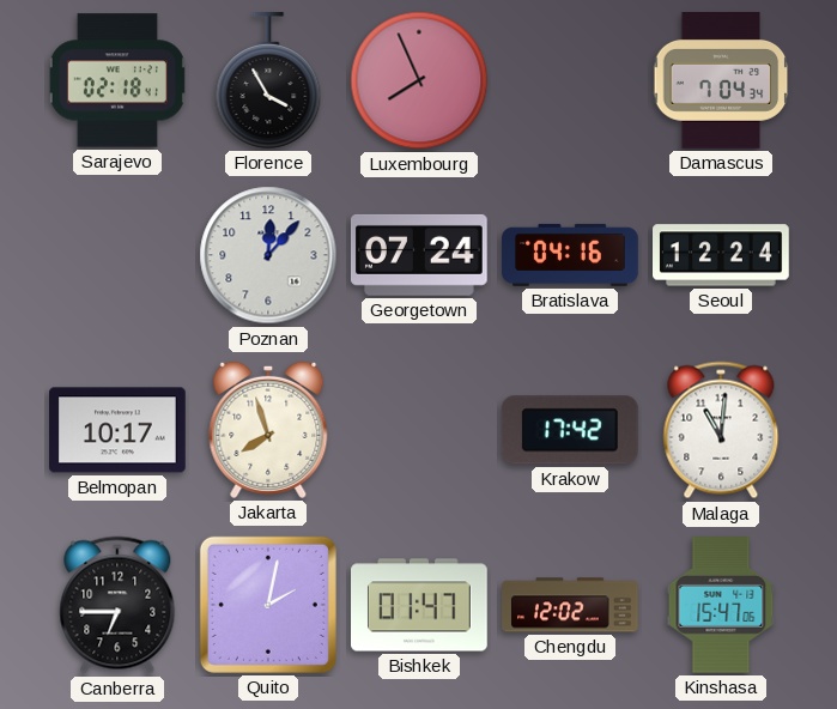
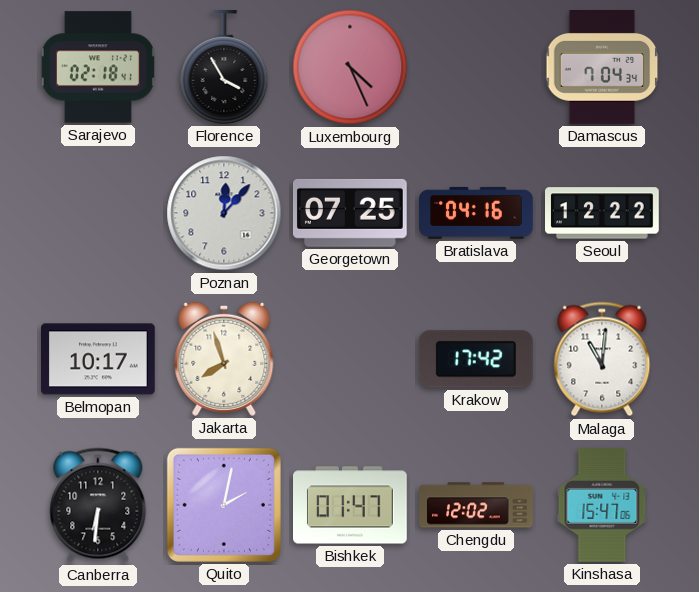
Luxembourg: 7:56 -> 4:26
Georgetown: 07:24 -> 07:25
Seoul: 12:24 -> 12:22
Canberra: 6:45 -> 6:31
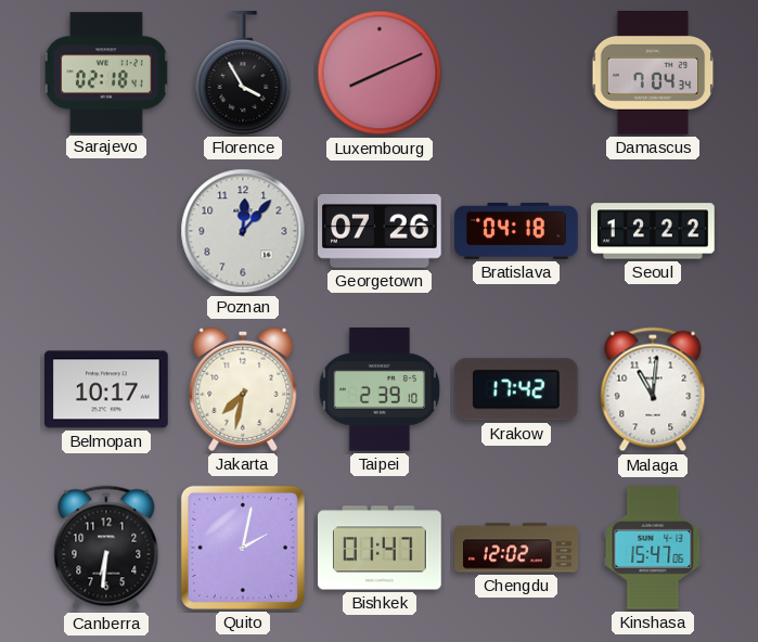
Luxembourg: 4:26 -> 8:11
Georgetown: 07:25 -> 07:26
Bratislava: 04:16 -> 04:18
Jakarta: 7:57 -> 7:32
Taipei: none -> 2:39
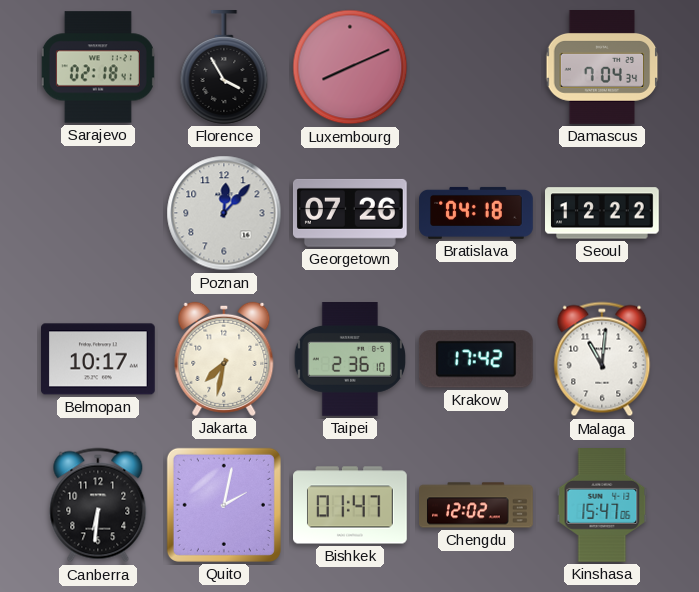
Taipei: 2:39 -> 2:36
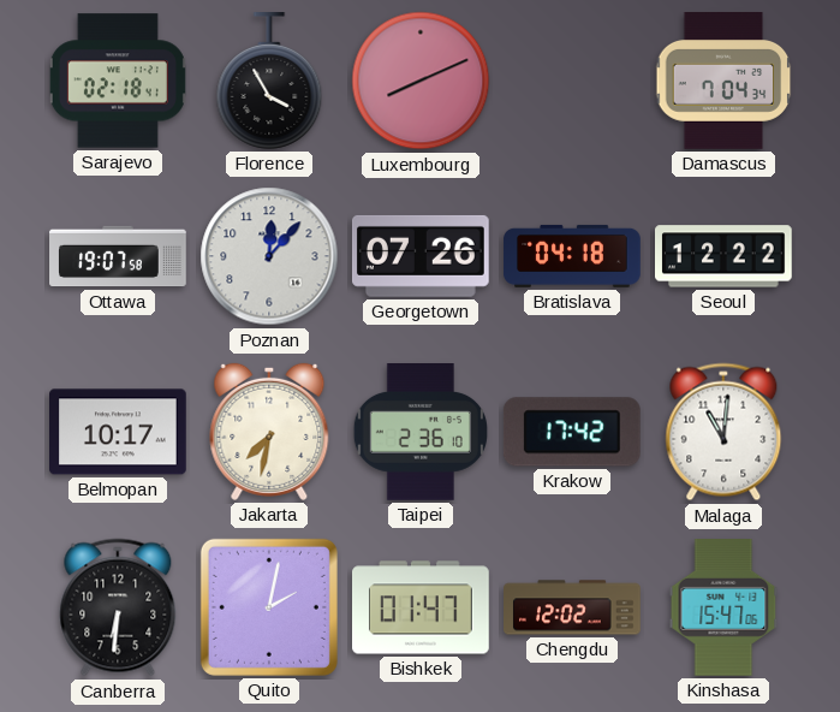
Ottawa: none -> 19:07
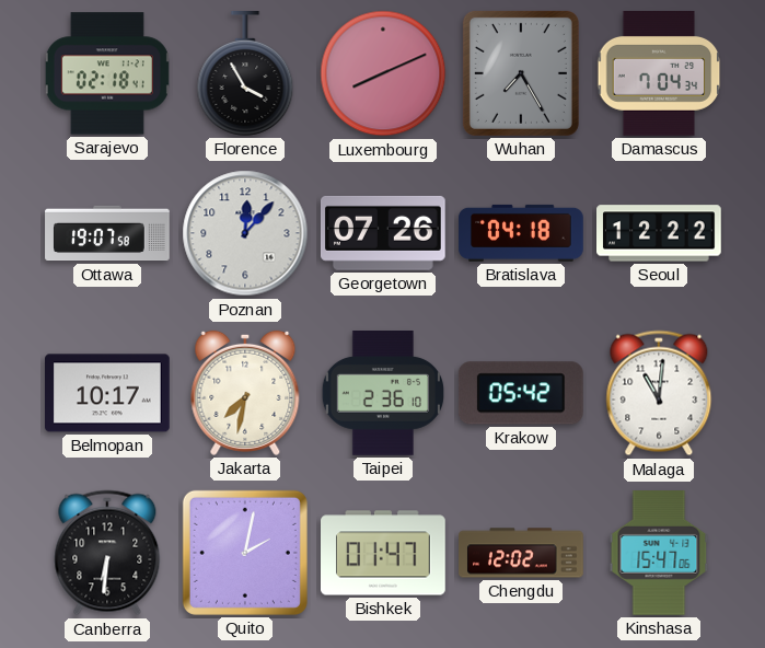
Wuhan: none -> 7:25
Krakow: 17:42 -> 05:42
